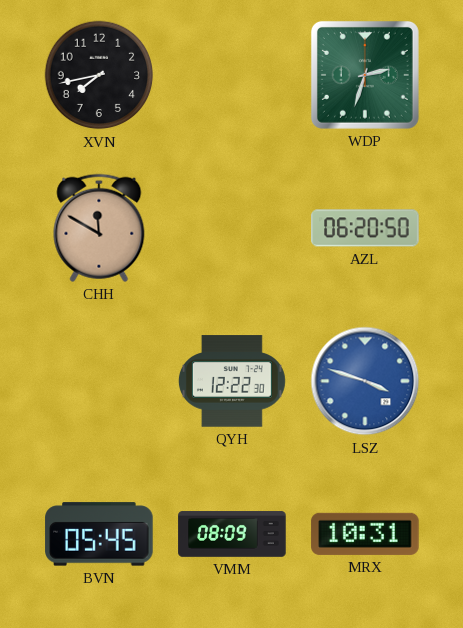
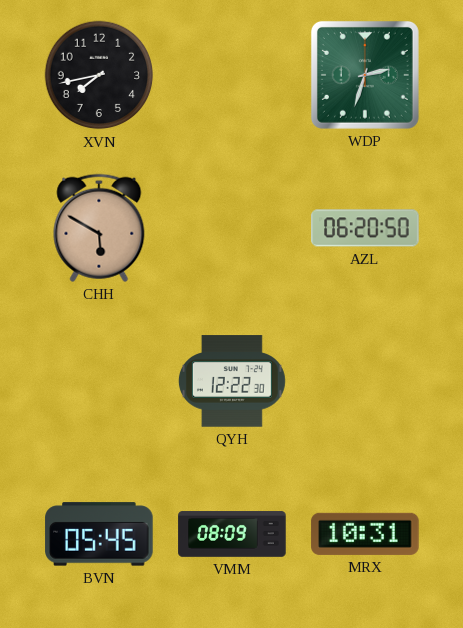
CHH: 11:50 -> 5:50
LSZ: 3:48 -> none
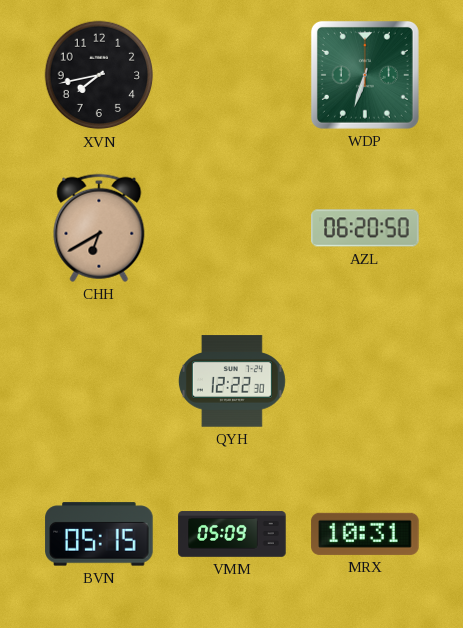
WDP: 2:33 -> 6:33
CHH: 5:50 -> 6:40
BVN: 05:45 -> 05:15
VMM: 08:09 -> 05:09
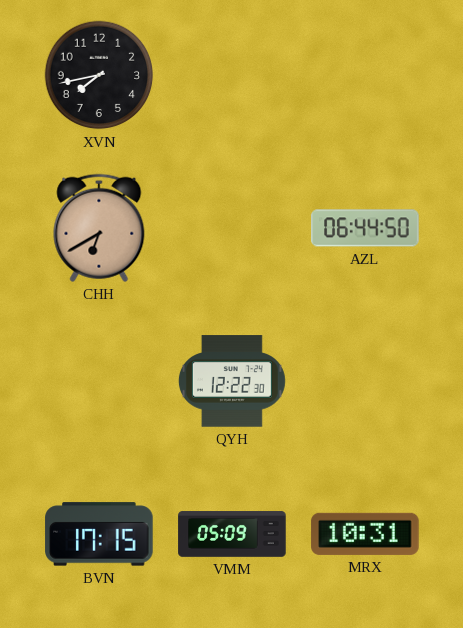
WDP: 6:33 -> none
AZL: 06:20 -> 06:44
BVN: 05:15 -> 17:15
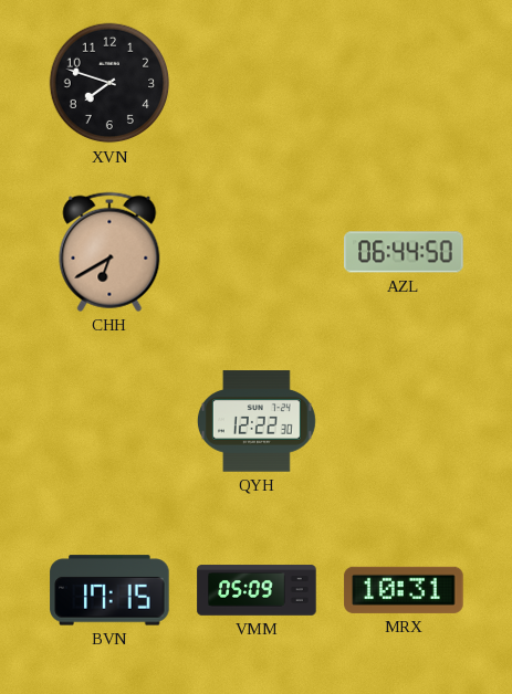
XVN: 7:43 -> 7:48
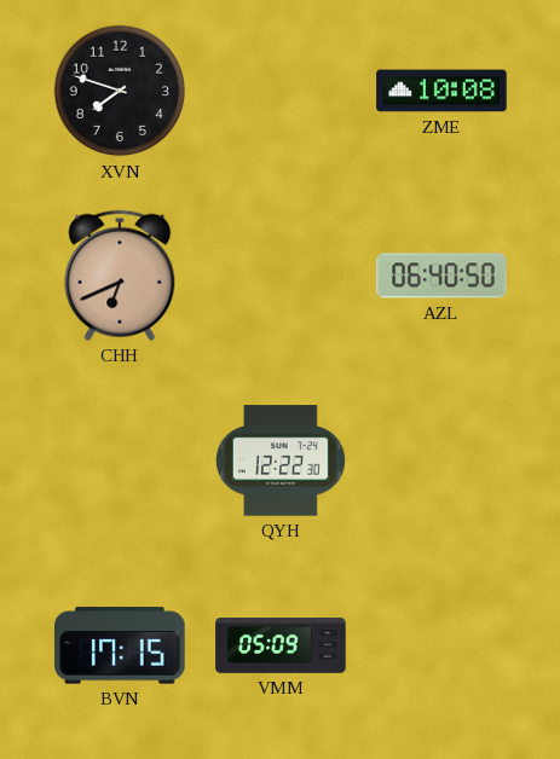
ZME: none -> 10:08
CHH: 6:40 -> 6:41
AZL: 06:44 -> 06:40
MRX: 10:31 -> none
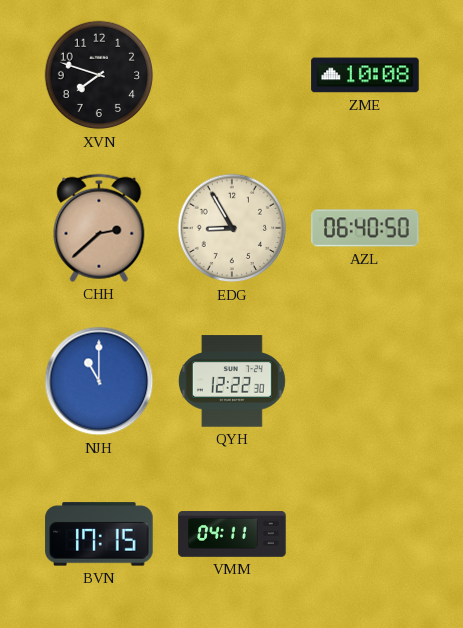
CHH: 6:41 -> 2:38
EDG: none -> 8:55
NJH: none -> 11:00
VMM: 05:09 -> 04:11
